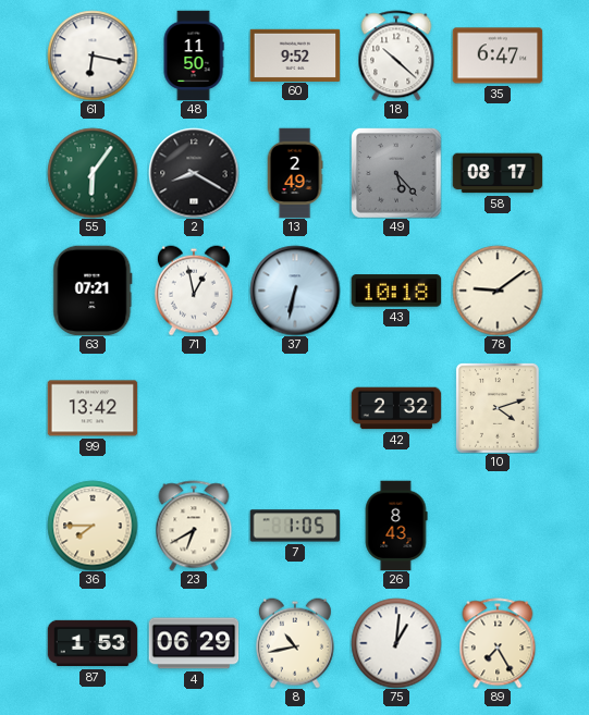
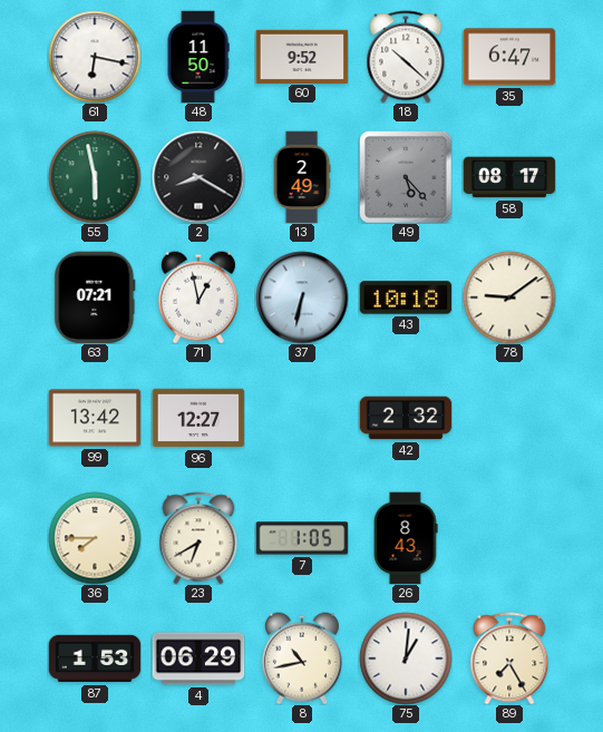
55: 6:06 -> 5:58
96: none -> 12:27
10: 4:12 -> none
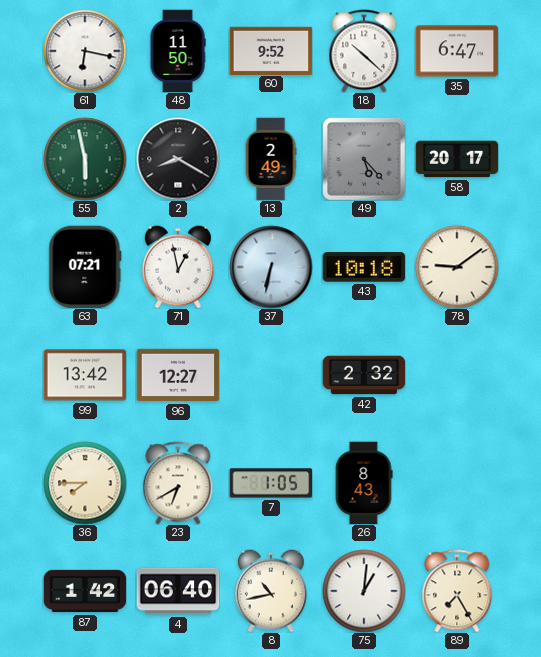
58: 08:17 -> 20:17
87: 1:53 -> 1:42
4: 06:29 -> 06:40
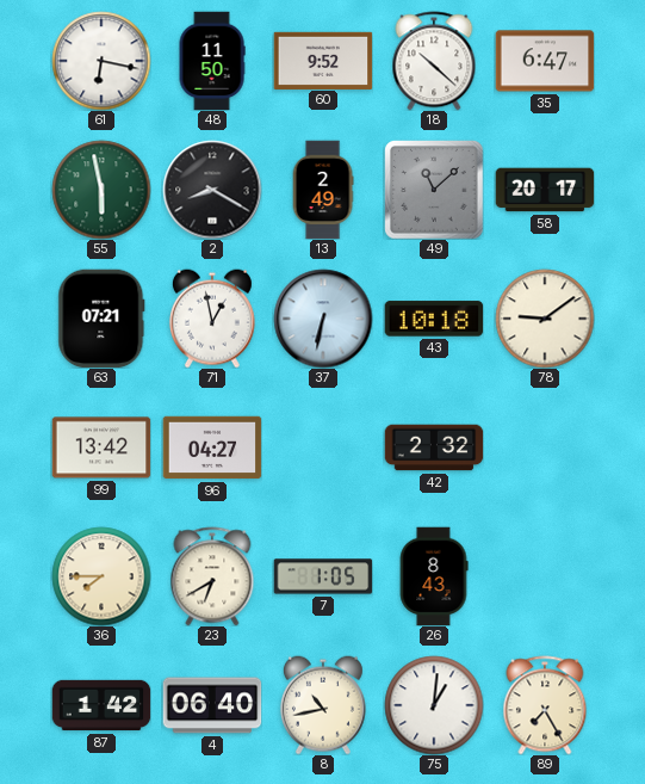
49: 5:23 -> 11:08
96: 12:27 -> 04:27
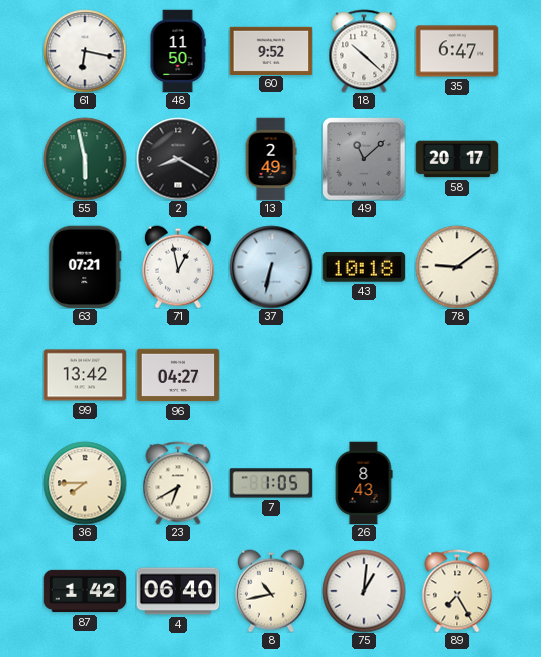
42: 2:32 -> none
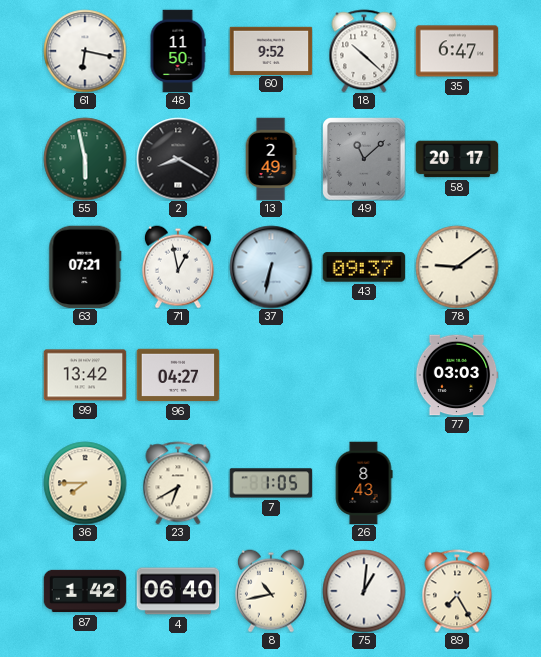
43: 10:18 -> 09:37
77: none -> 03:03
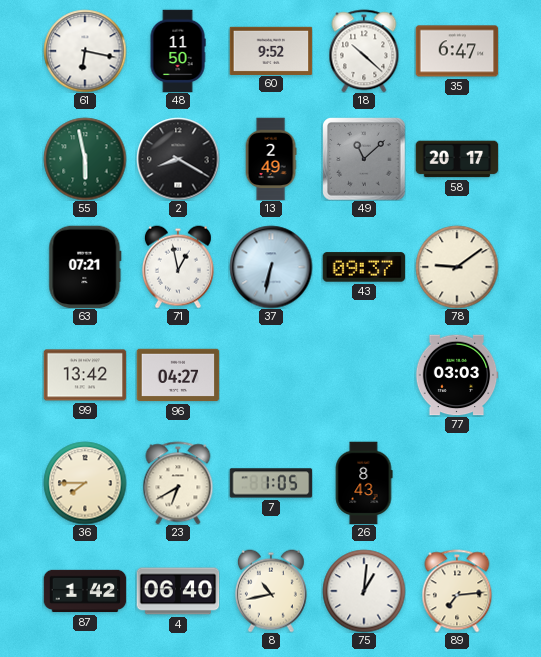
89: 7:25 -> 7:14
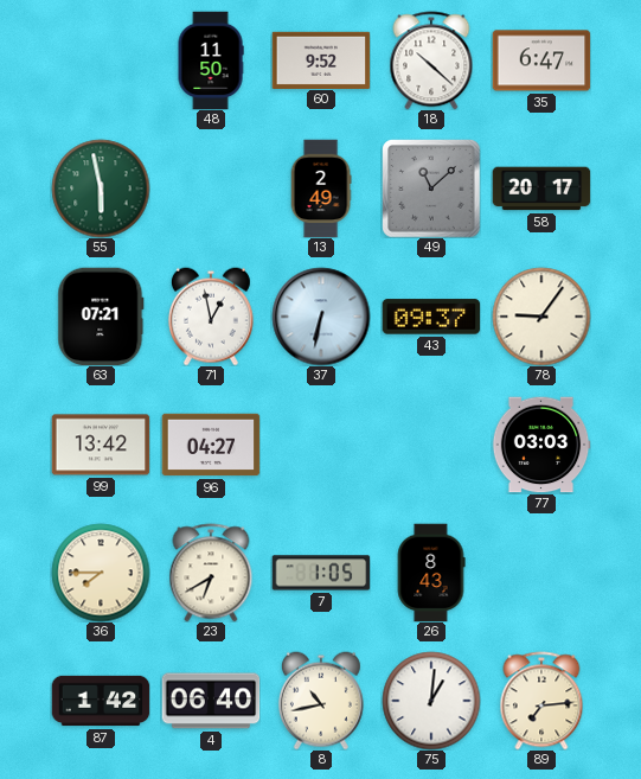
61: 6:17 -> none
2: 8:20 -> none
78: 9:09 -> 9:06
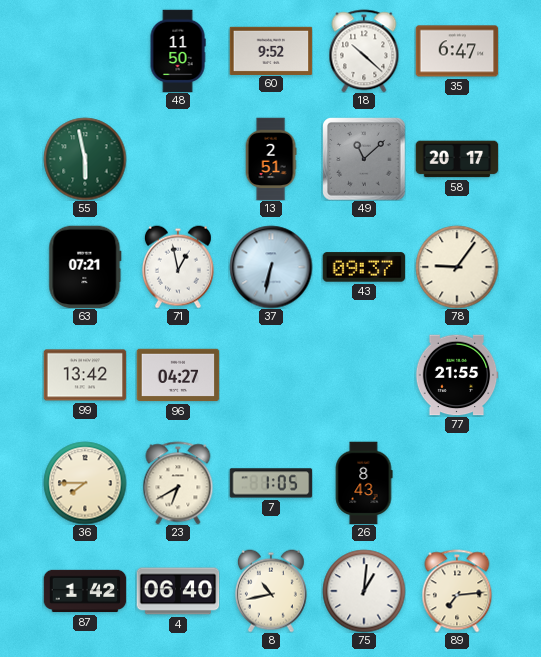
13: 2:49 -> 2:51
77: 03:03 -> 21:55
